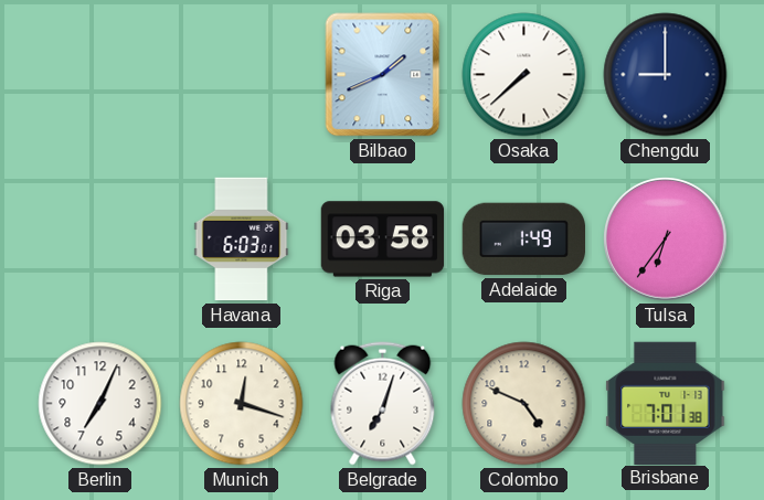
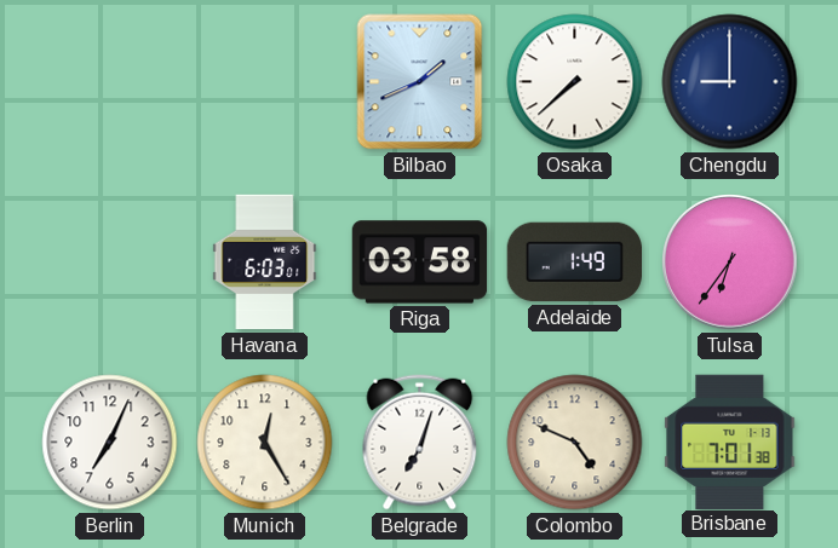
Munich: 12:18 -> 12:25
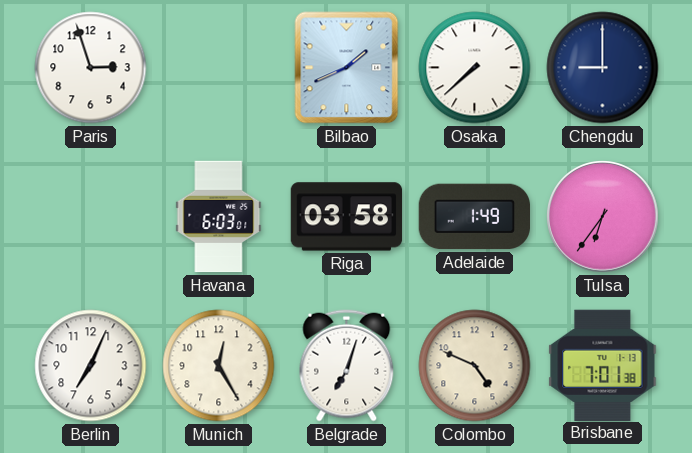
Paris: none -> 2:57
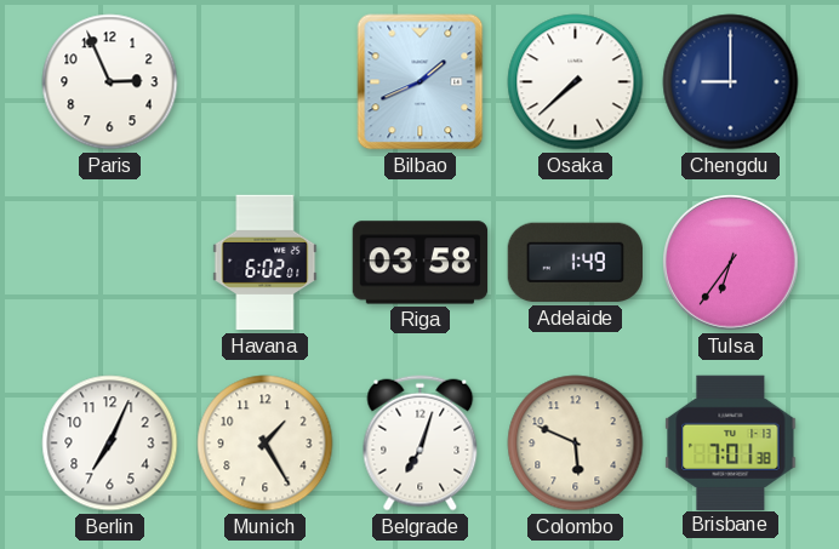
Paris: 2:57 -> 2:56
Havana: 6:03 -> 6:02
Munich: 12:25 -> 1:25
Colombo: 4:49 -> 5:49
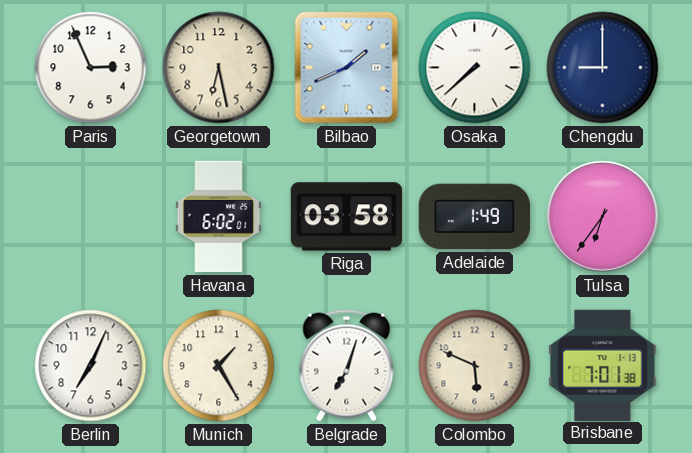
Georgetown: none -> 6:28
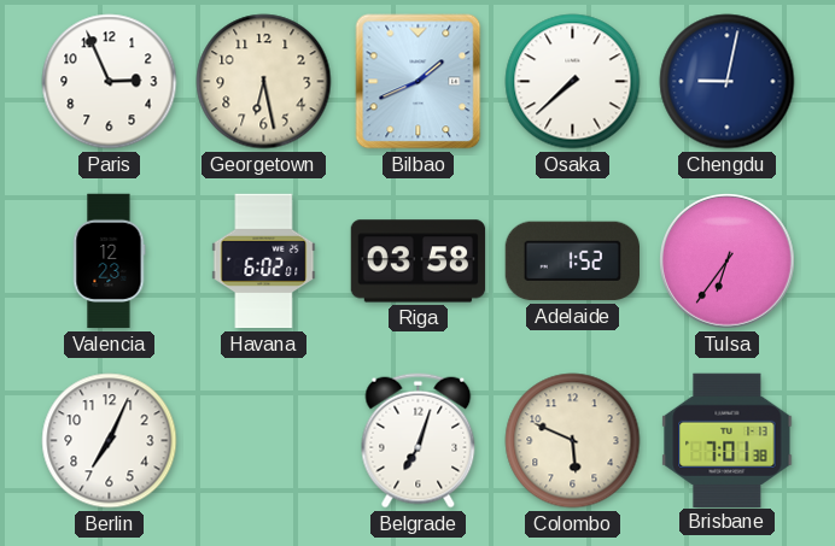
Chengdu: 9:00 -> 9:02
Valencia: none -> 12:23
Adelaide: 1:49 -> 1:52
Munich: 1:25 -> none
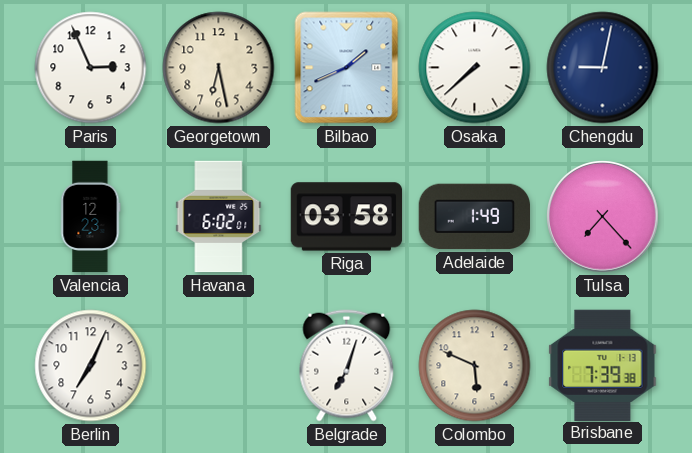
Adelaide: 1:52 -> 1:49
Tulsa: 6:36 -> 7:23
Brisbane: 7:01 -> 7:39
